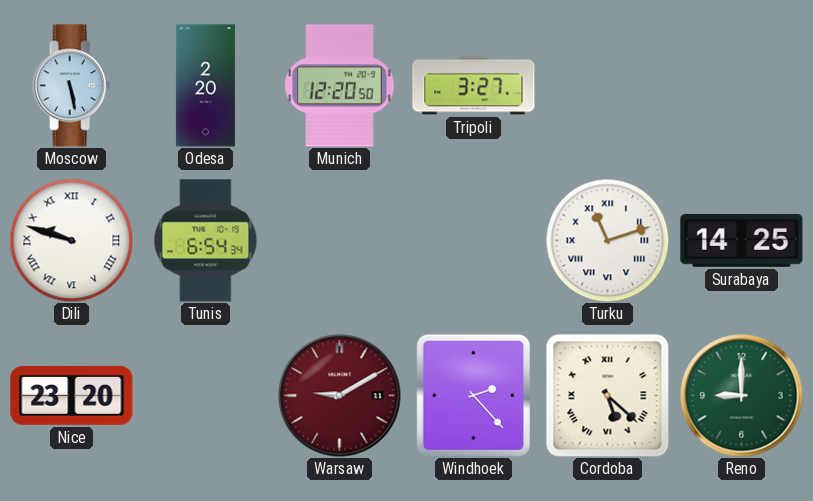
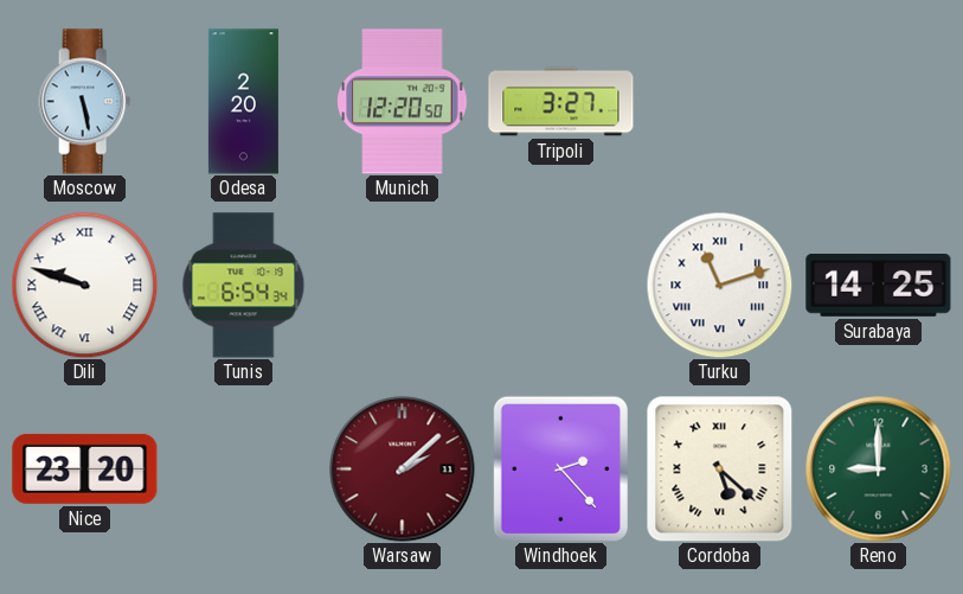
Warsaw: 9:10 -> 2:08
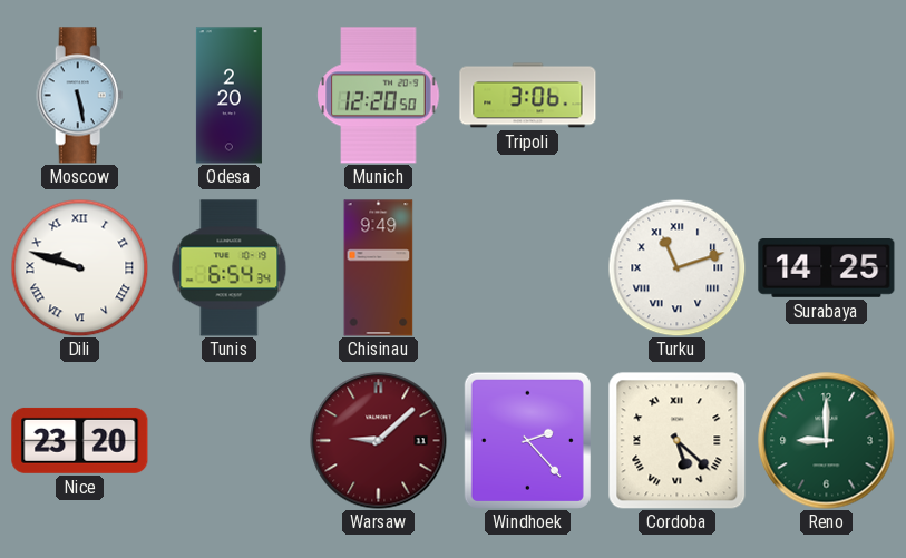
Tripoli: 3:27 -> 3:06
Chisinau: none -> 9:49
Warsaw: 2:08 -> 9:08
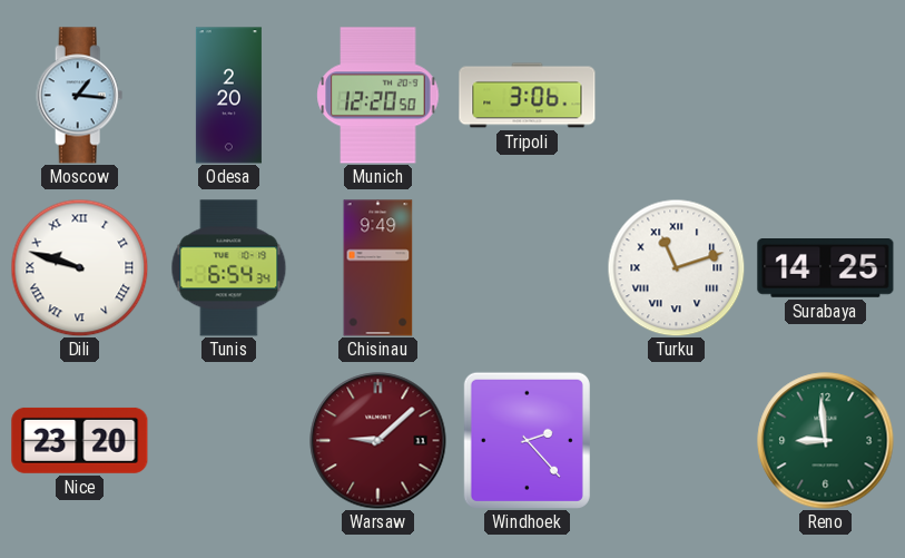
Moscow: 5:28 -> 1:16
Cordoba: 5:22 -> none
Reno: 9:00 -> 8:59
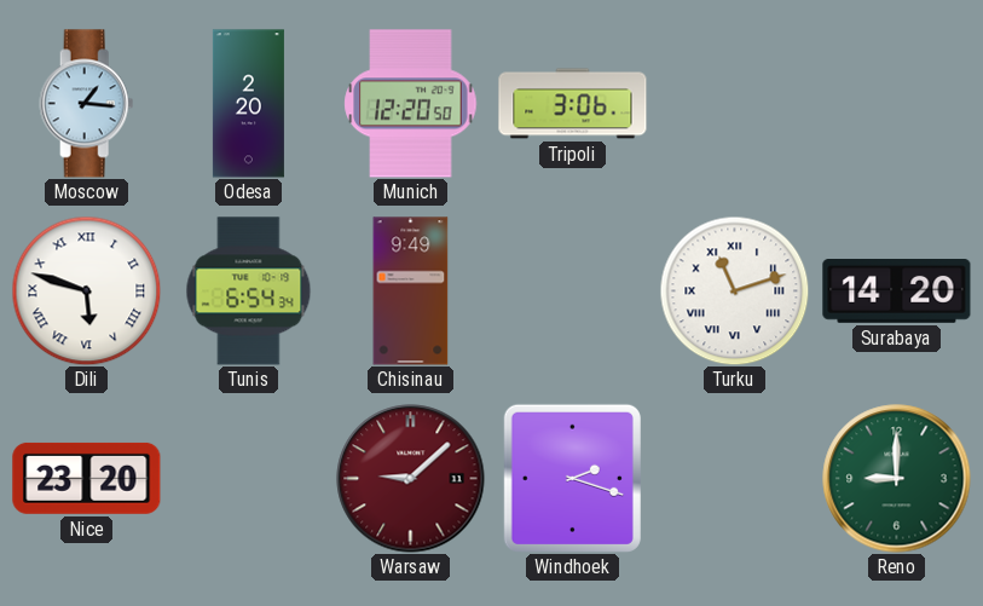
Dili: 9:48 -> 5:48
Surabaya: 14:25 -> 14:20
Windhoek: 2:23 -> 2:18
Reno: 8:59 -> 9:00
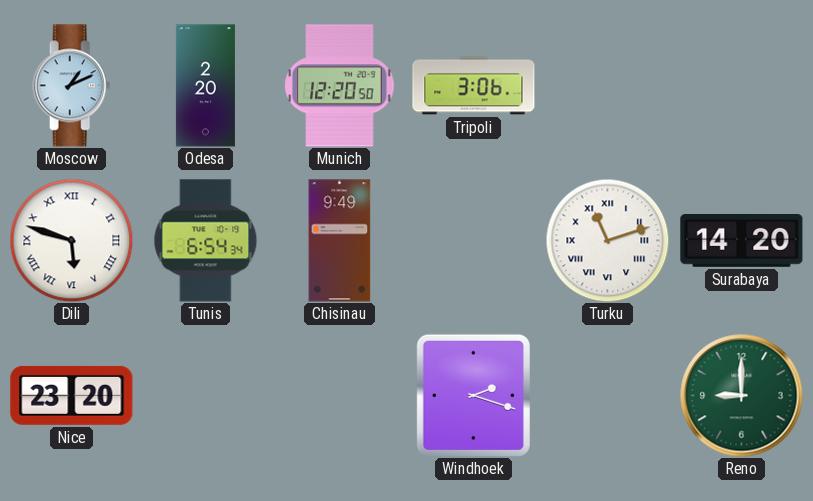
Moscow: 1:16 -> 1:11
Warsaw: 9:08 -> none
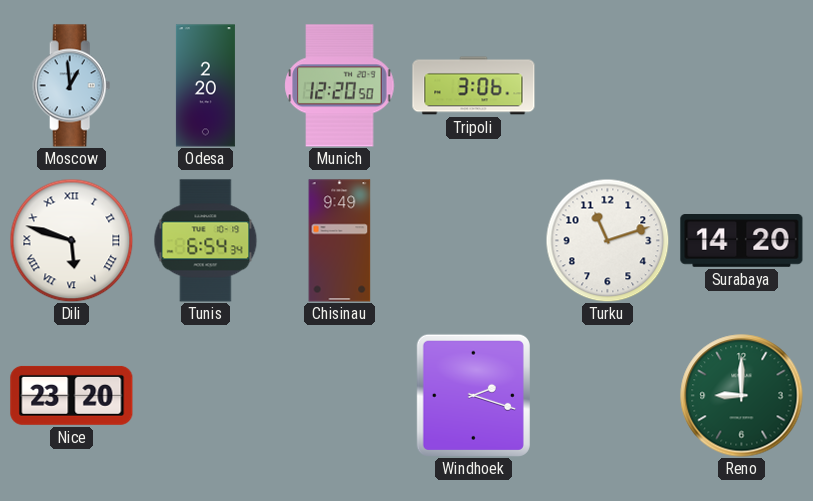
Moscow: 1:11 -> 12:59
Turku numerals: Roman -> Arabic
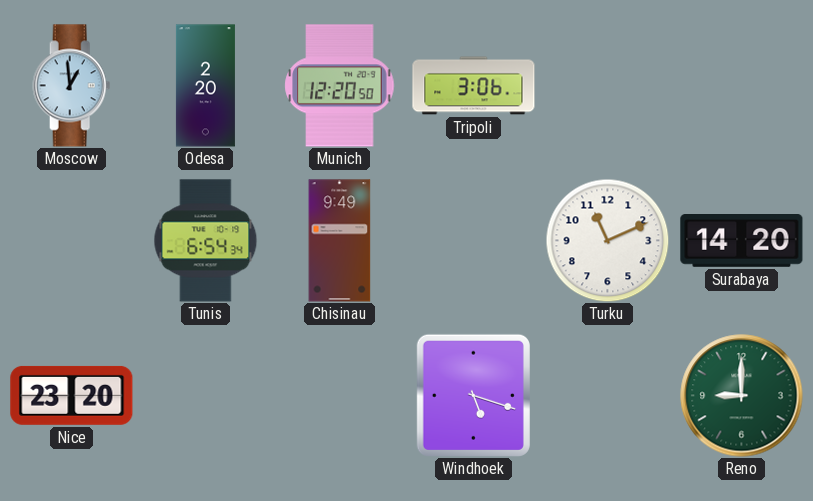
Dili: 5:48 -> none
Turku: 11:12 -> 11:11
Windhoek: 2:18 -> 5:18
